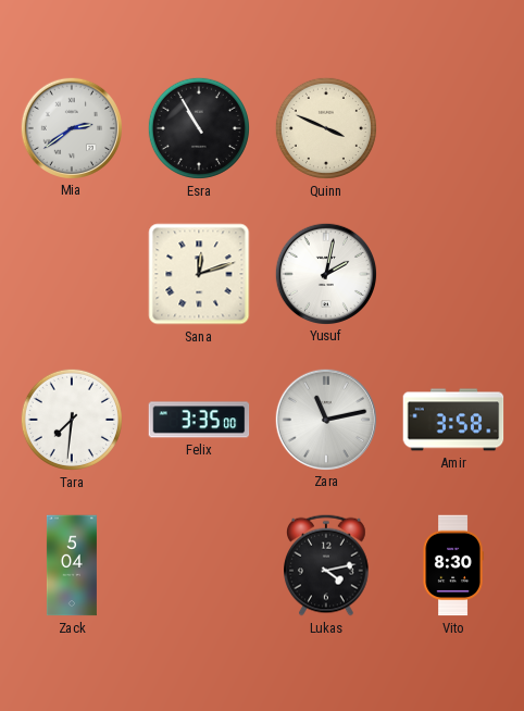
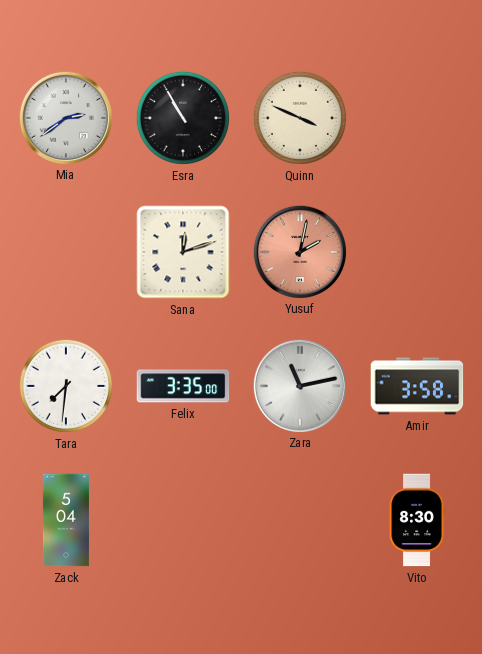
Yusuf dial: white -> salmon
Lukas: 4:13 -> none
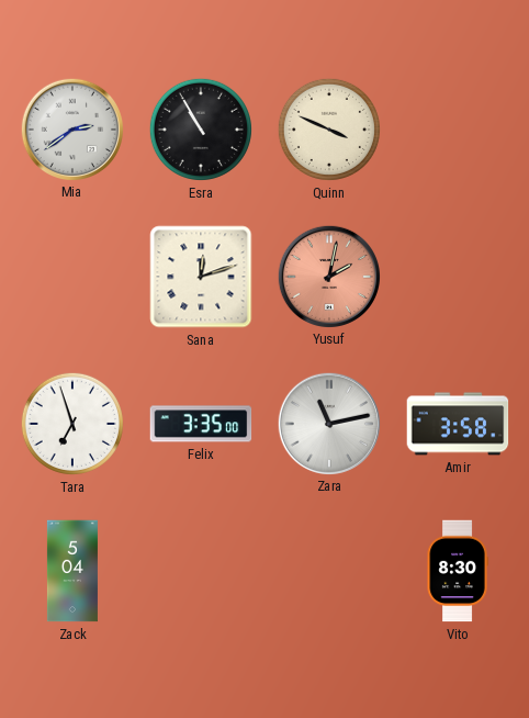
Tara: 7:31 -> 6:57
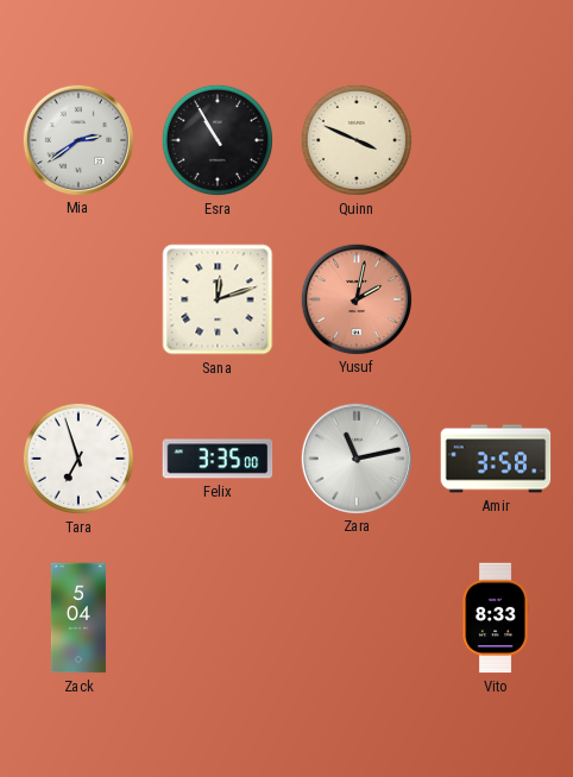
Vito: 8:30 -> 8:33
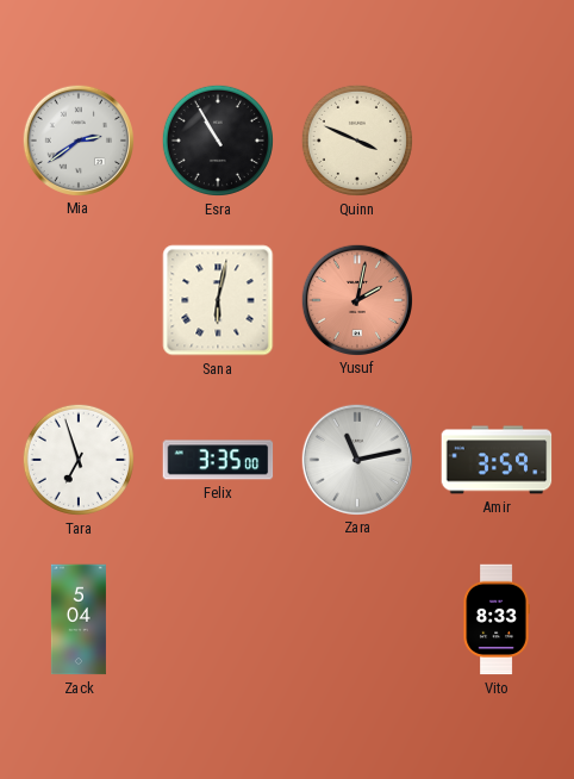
Sana: 12:12 -> 6:02
Amir: 3:58 -> 3:59
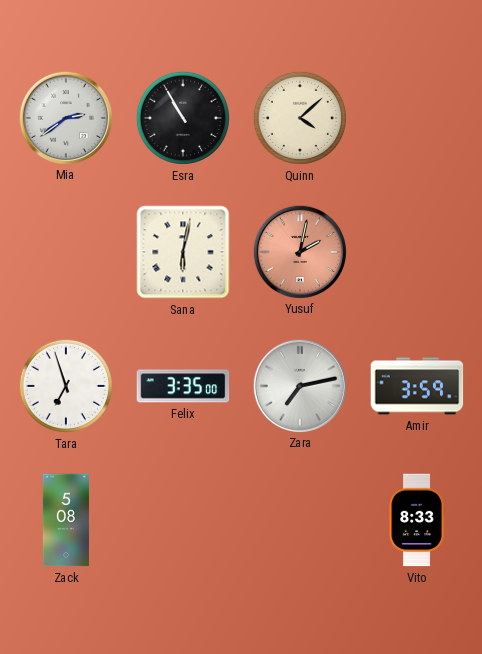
Quinn: 3:49 -> 4:08
Zara: 11:13 -> 7:13
Zack: 5:04 -> 5:08
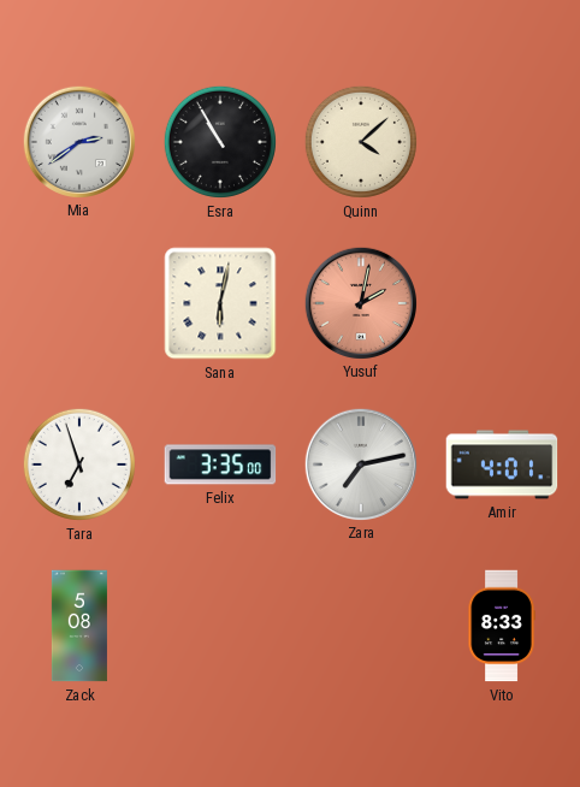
Amir: 3:59 -> 4:01
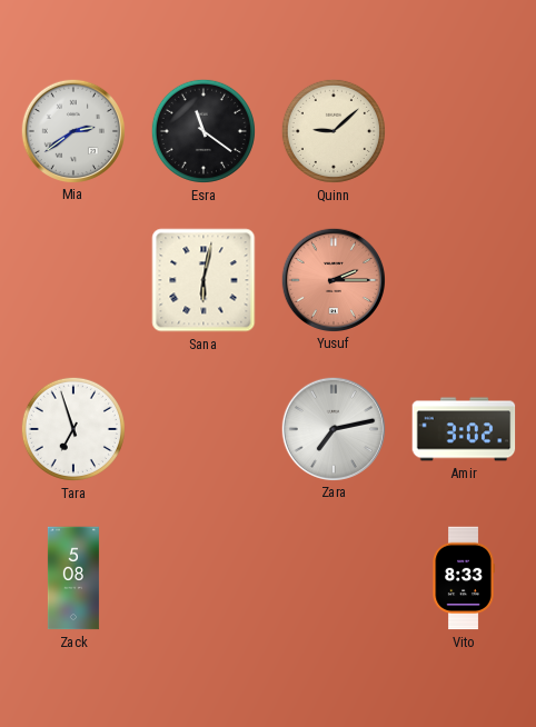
Esra: 10:55 -> 11:21
Quinn: 4:08 -> 9:08
Yusuf: 2:02 -> 2:15
Felix: 3:35 -> none
Amir: 4:01 -> 3:02
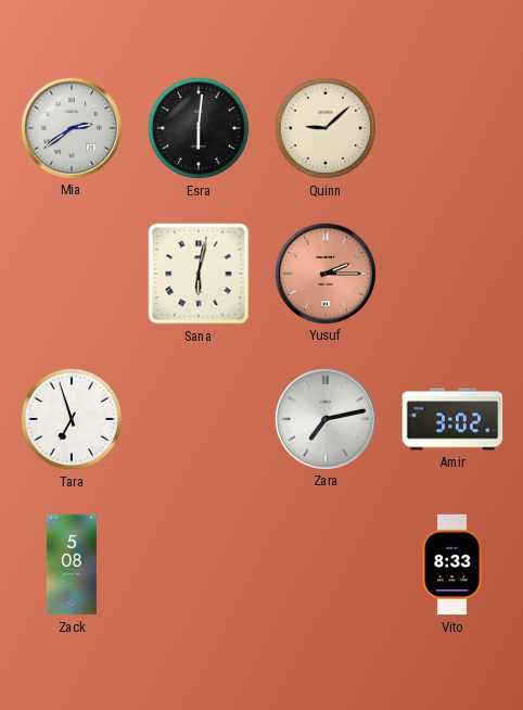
Esra: 11:21 -> 6:01
